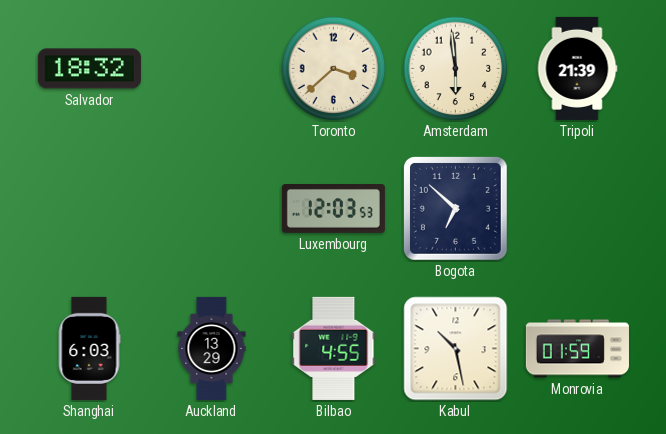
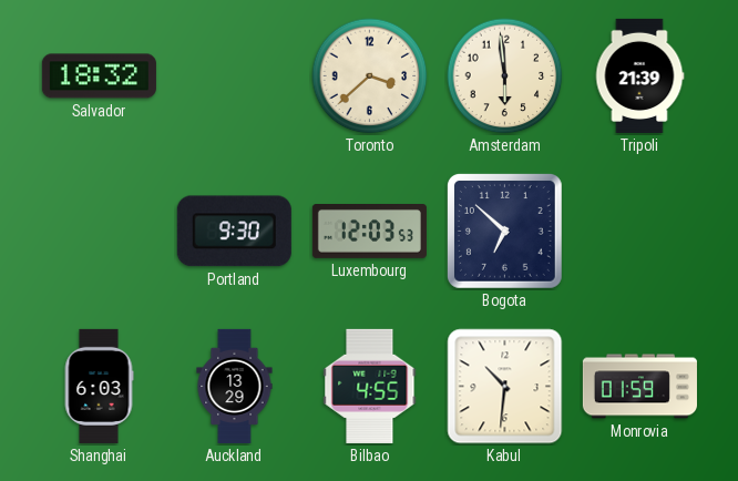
Portland: none -> 9:30
Kabul: 10:28 -> 10:31
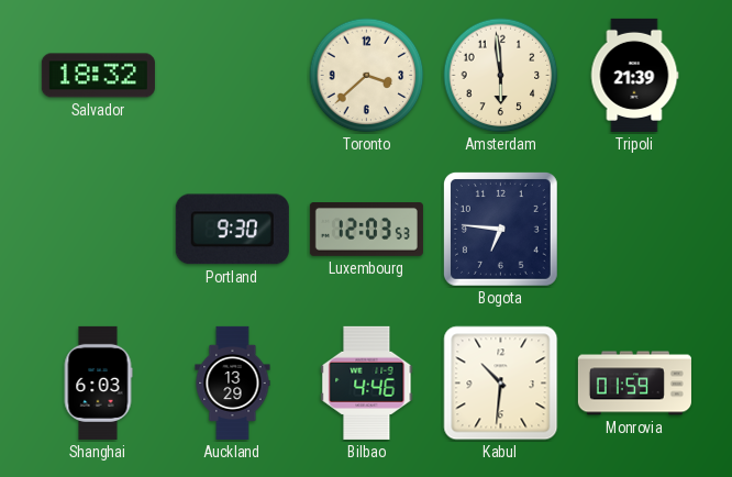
Bogota: 6:52 -> 6:46
Bilbao: 4:55 -> 4:46
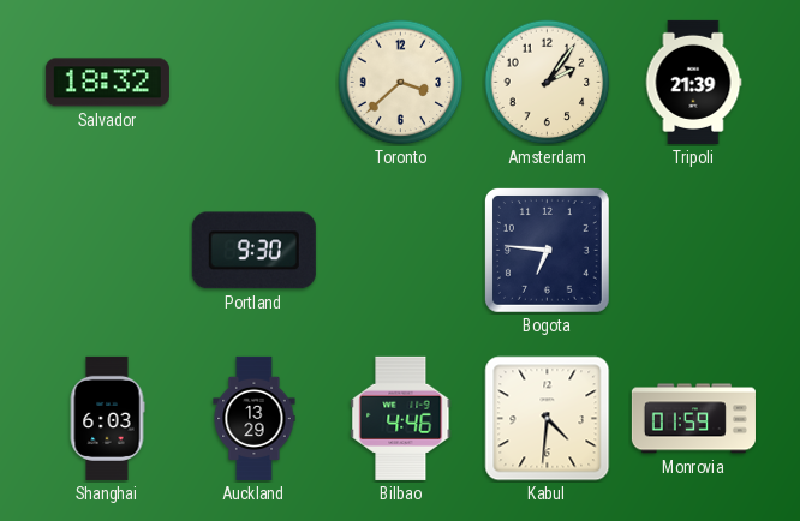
Amsterdam: 5:59 -> 2:06
Luxembourg: 12:03 -> none
Kabul: 10:31 -> 4:31
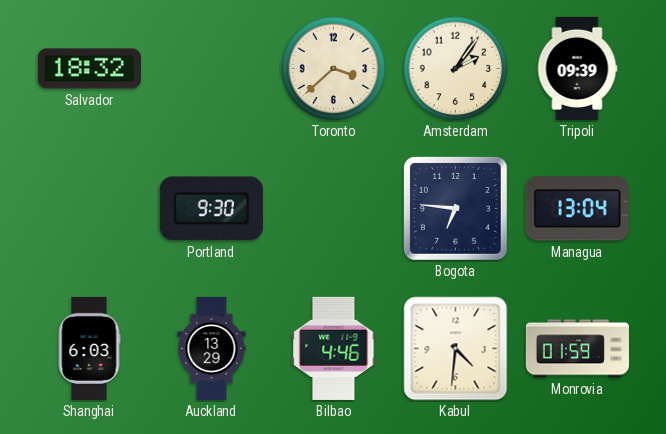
Tripoli: 21:39 -> 09:39
Managua: none -> 13:04
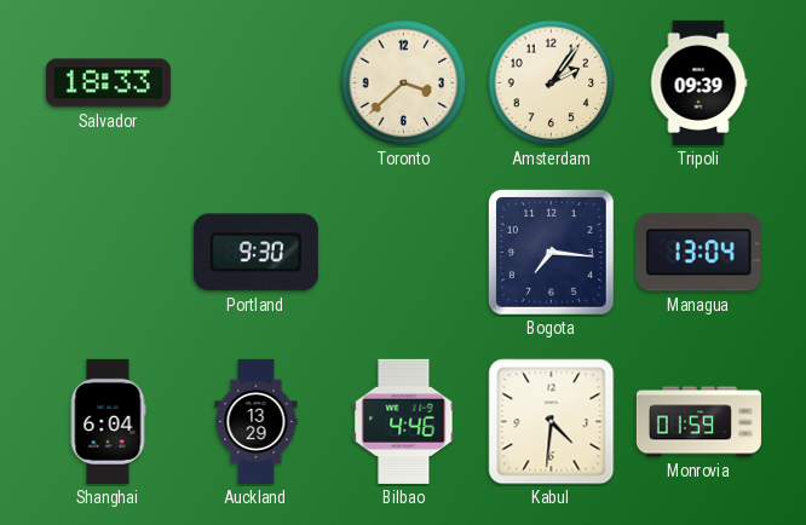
Salvador: 18:32 -> 18:33
Bogota: 6:46 -> 7:16
Shanghai: 6:03 -> 6:04
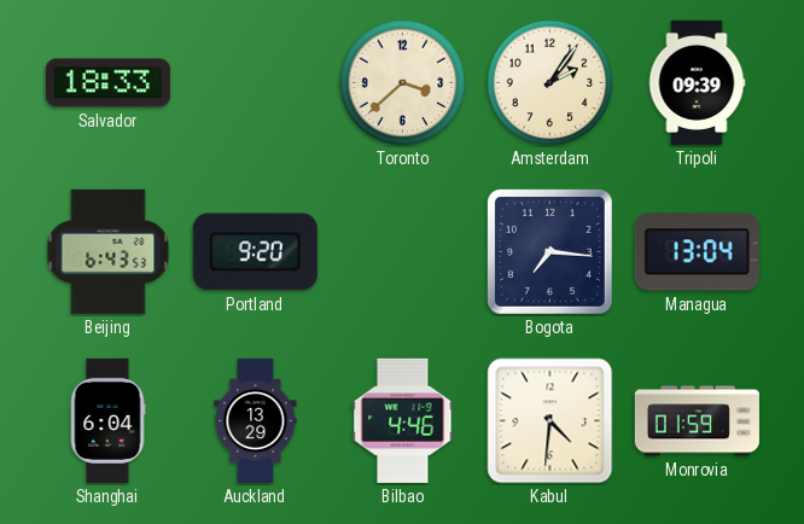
Beijing: none -> 6:43
Portland: 9:30 -> 9:20
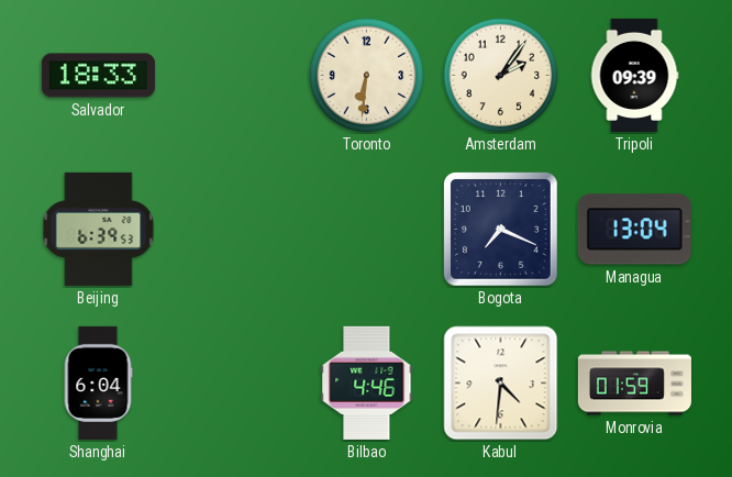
Toronto: 3:38 -> 6:31
Beijing: 6:43 -> 6:39
Portland: 9:20 -> none
Bogota: 7:16 -> 7:19
Auckland: 13:29 -> none
